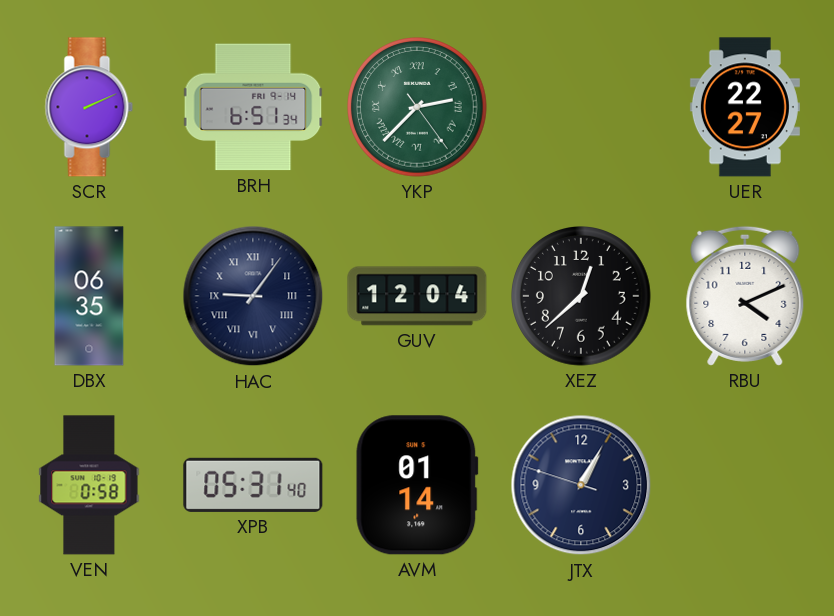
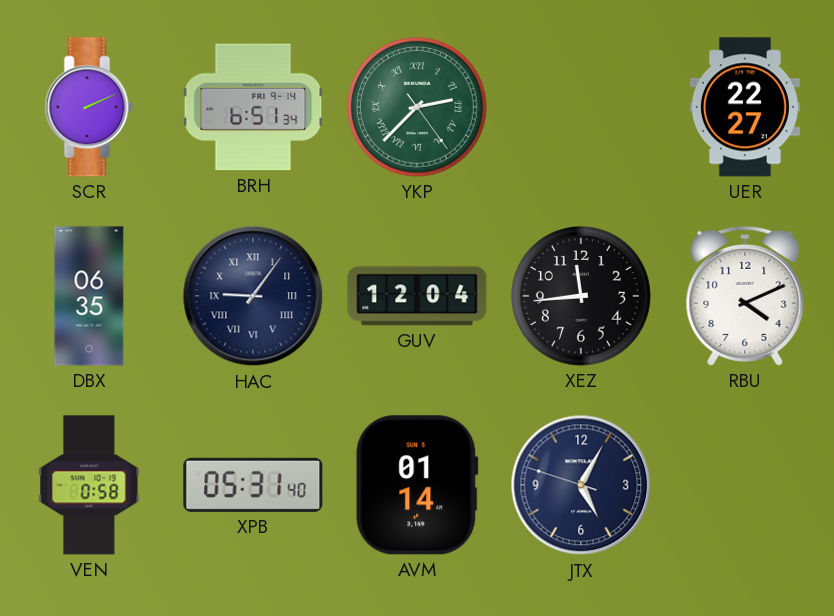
XEZ: 12:38 -> 11:44
JTX: 1:04 -> 5:04
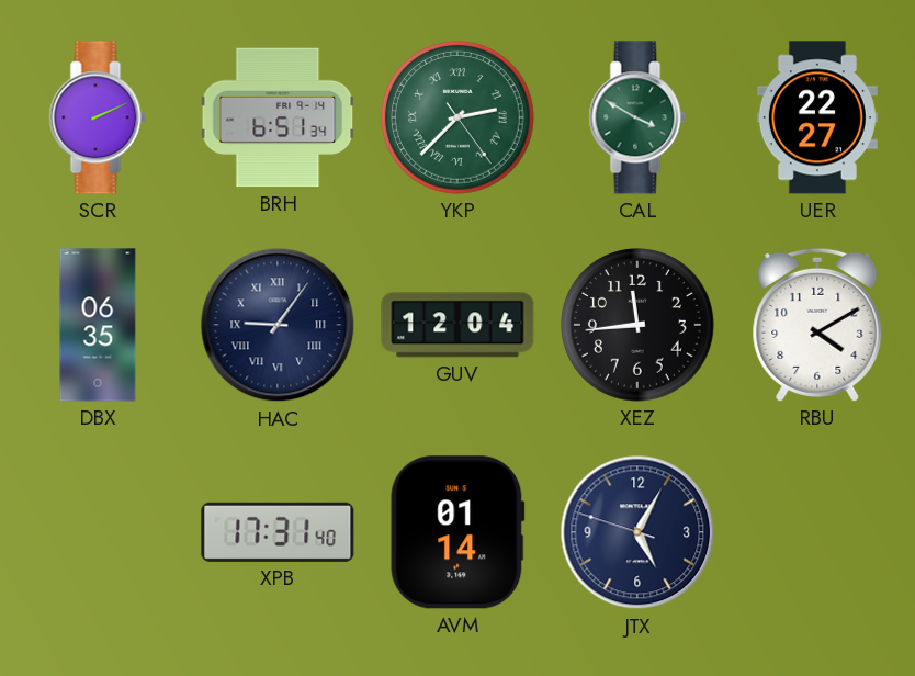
CAL: none -> 3:50
RBU: 4:11 -> 4:10
VEN: 0:58 -> none
XPB: 05:31 -> 17:31
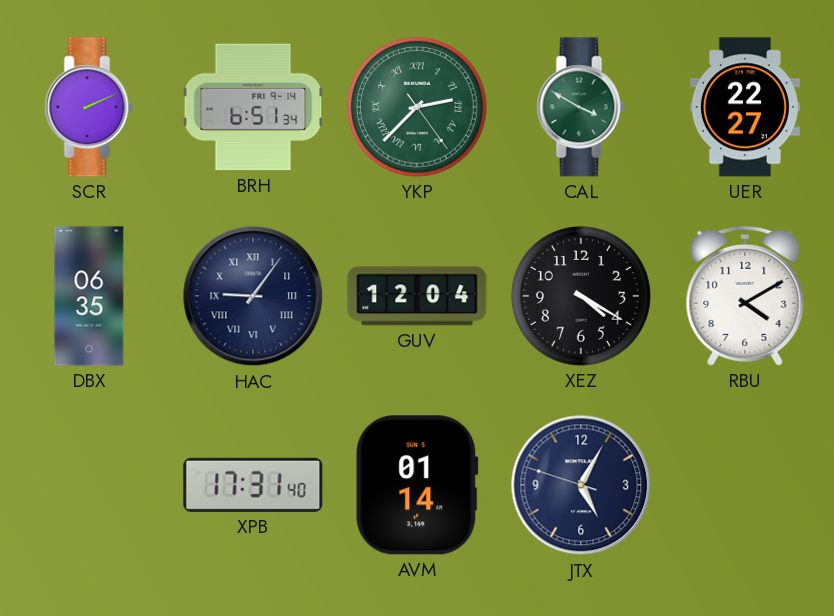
XEZ: 11:44 -> 4:20
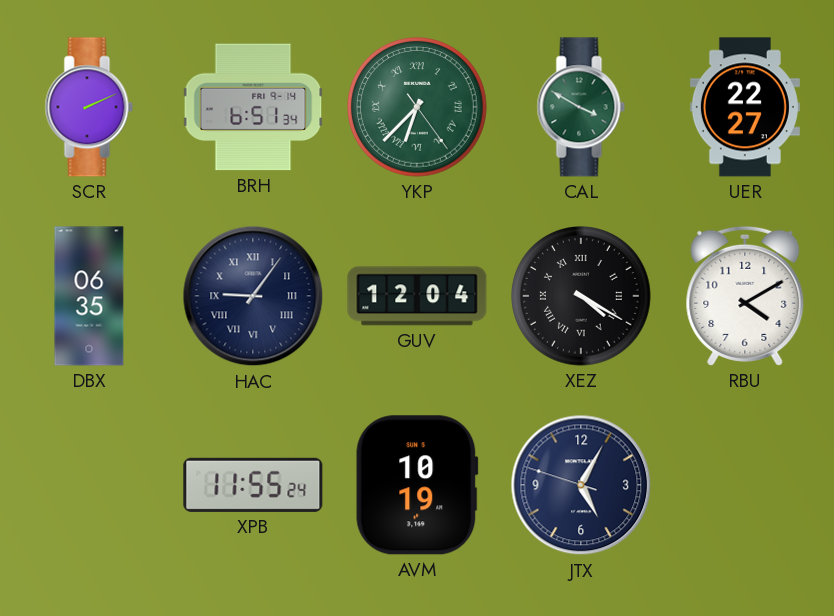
YKP: 2:37 -> 6:37
XEZ numerals: Arabic -> Roman
XPB: 17:31 -> 11:55
AVM: 01:14 -> 10:19
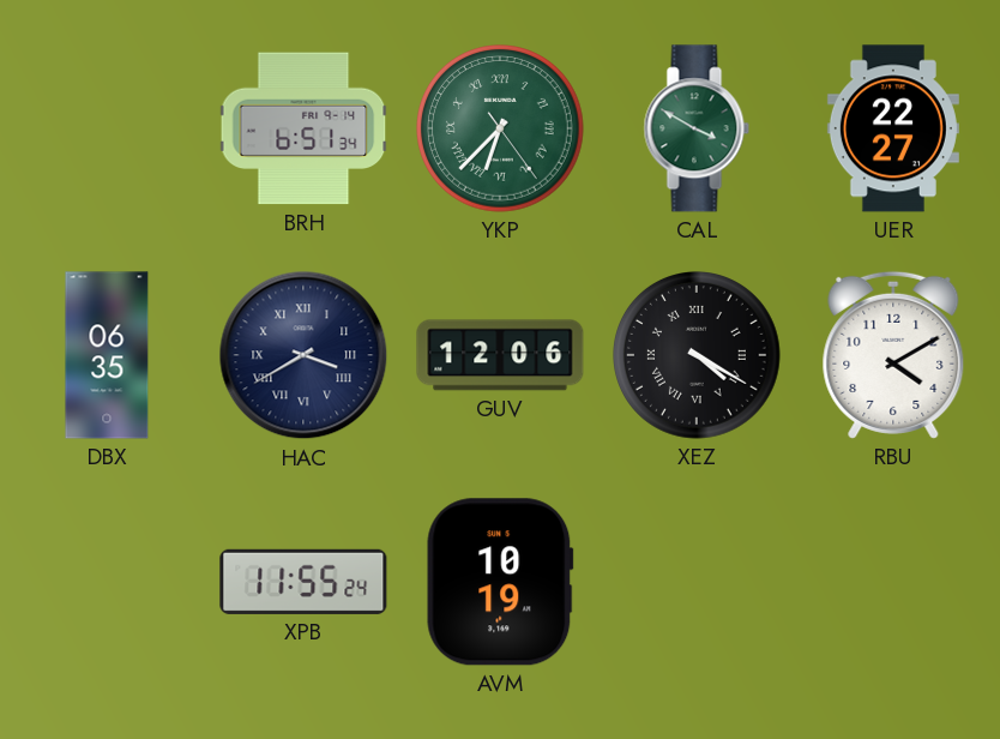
SCR: 2:11 -> none
HAC: 9:06 -> 3:40
GUV: 12:04 -> 12:06
JTX: 5:04 -> none
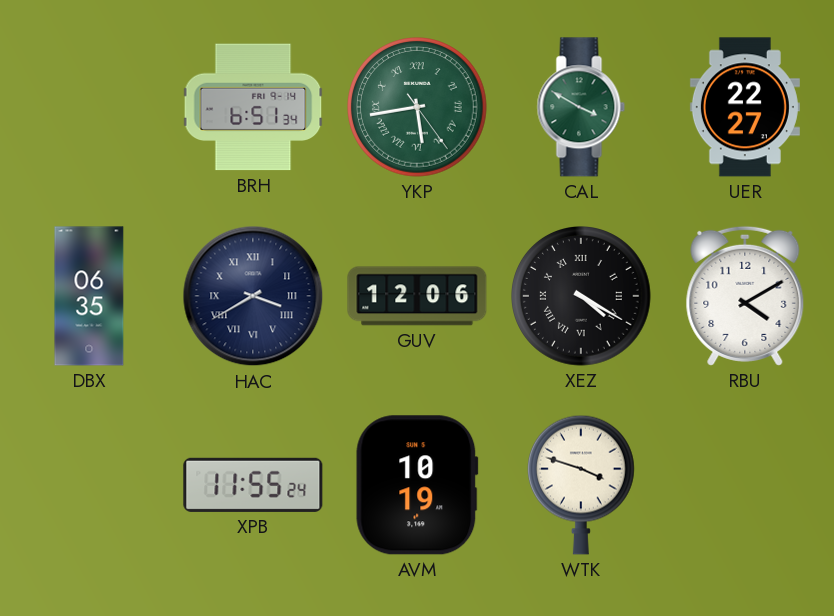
YKP: 6:37 -> 5:43
WTK: none -> 3:48
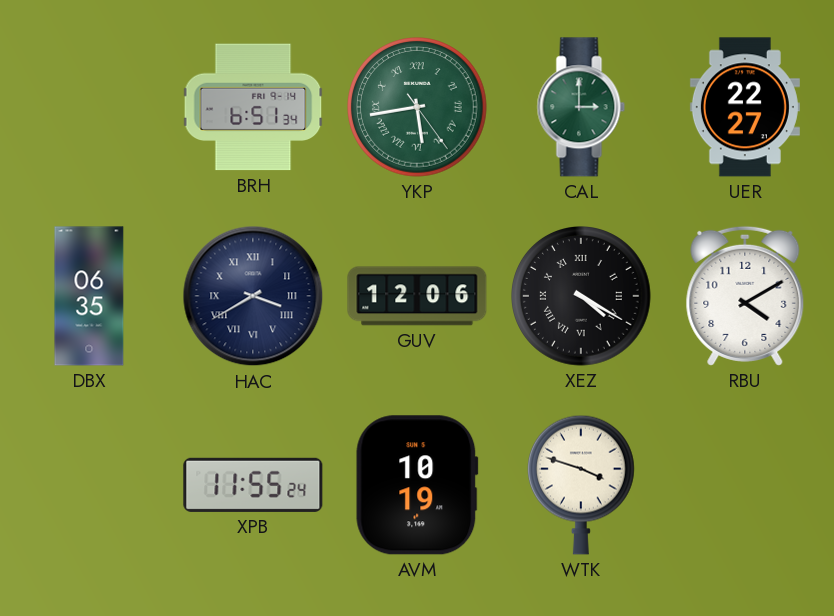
CAL: 3:50 -> 3:00
